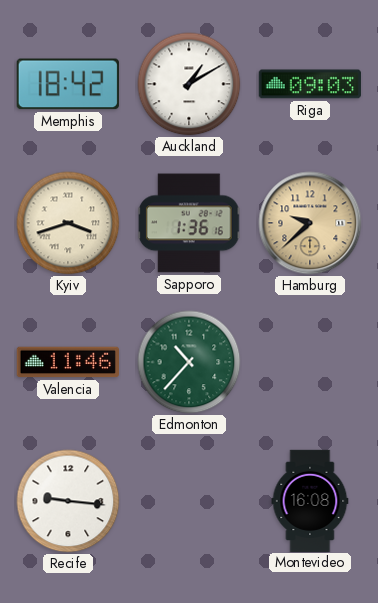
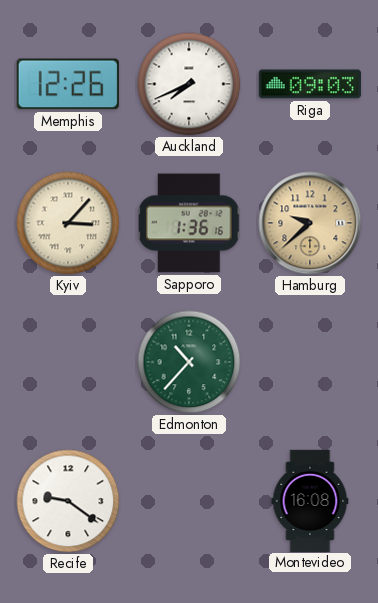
Memphis: 18:42 -> 12:26
Auckland: 1:10 -> 7:41
Kyiv: 3:42 -> 3:07
Valencia: 11:46 -> none
Recife: 9:16 -> 9:21
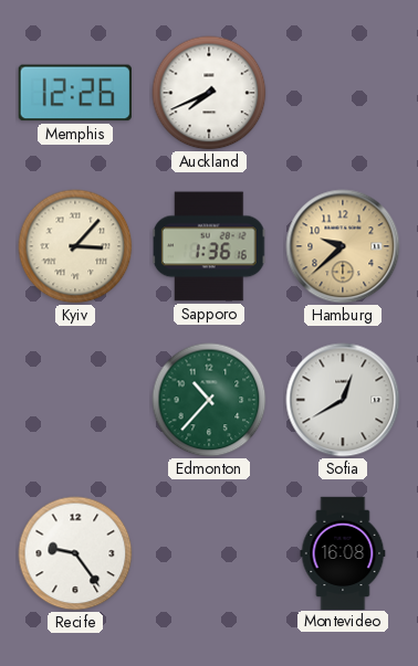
Riga: 09:03 -> none
Sofia: none -> 12:40
Recife: 9:21 -> 9:24
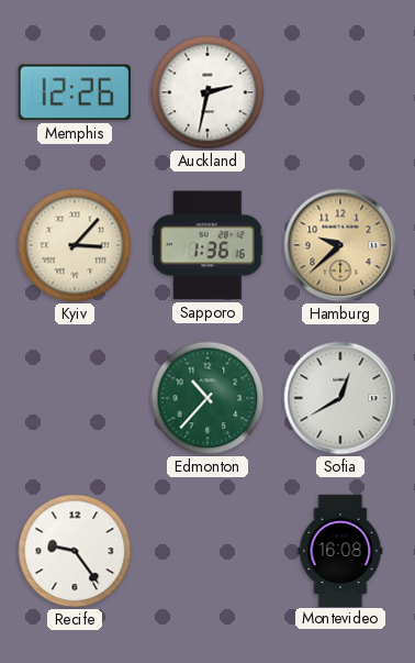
Auckland: 7:41 -> 2:32
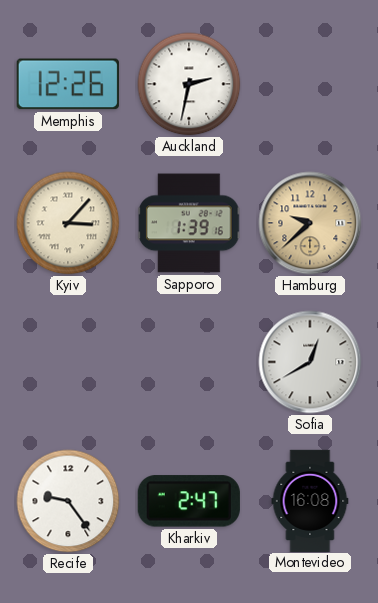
Sapporo: 1:36 -> 1:39
Edmonton: 10:37 -> none
Kharkiv: none -> 2:47
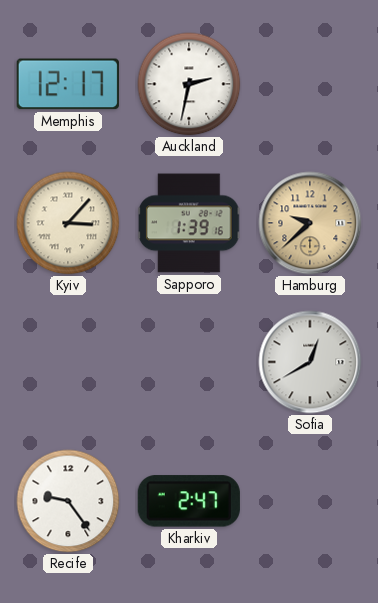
Memphis: 12:26 -> 12:17
Montevideo: 16:08 -> none
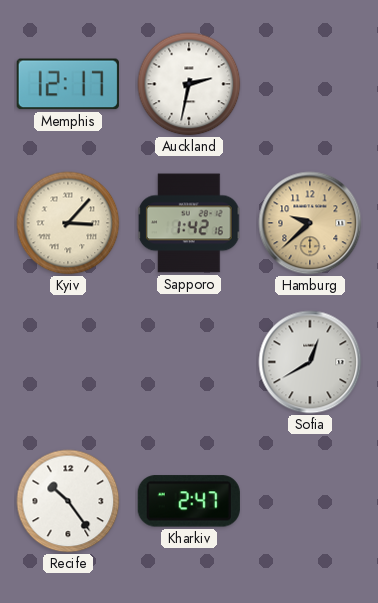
Sapporo: 1:39 -> 1:42
Recife: 9:24 -> 10:24
